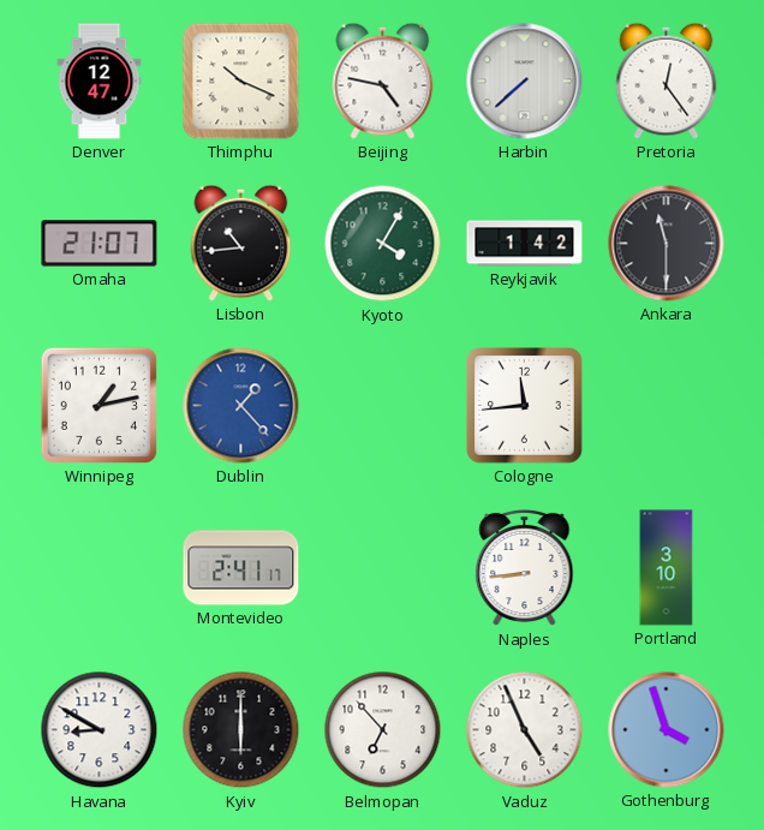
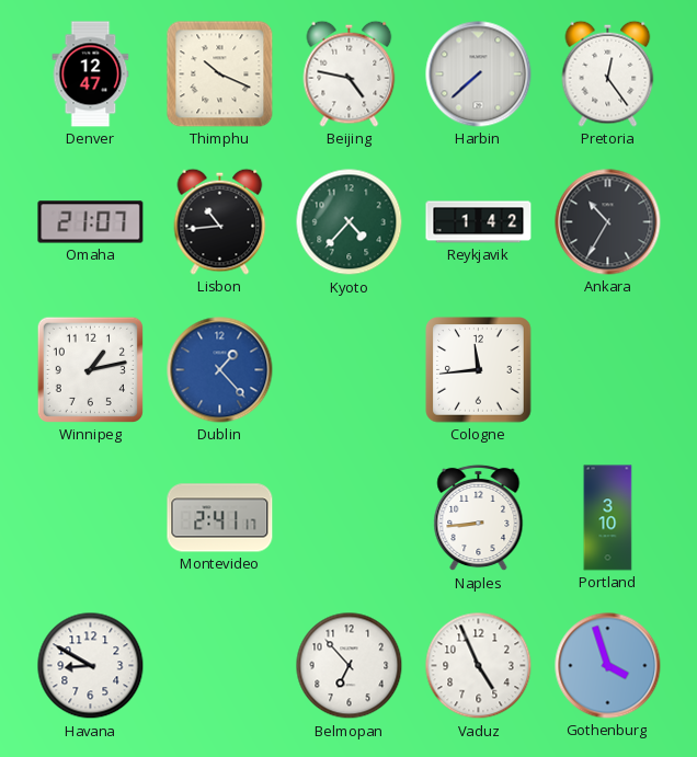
Kyoto: 4:05 -> 4:37
Ankara: 11:30 -> 10:35
Kyiv: 6:00 -> none
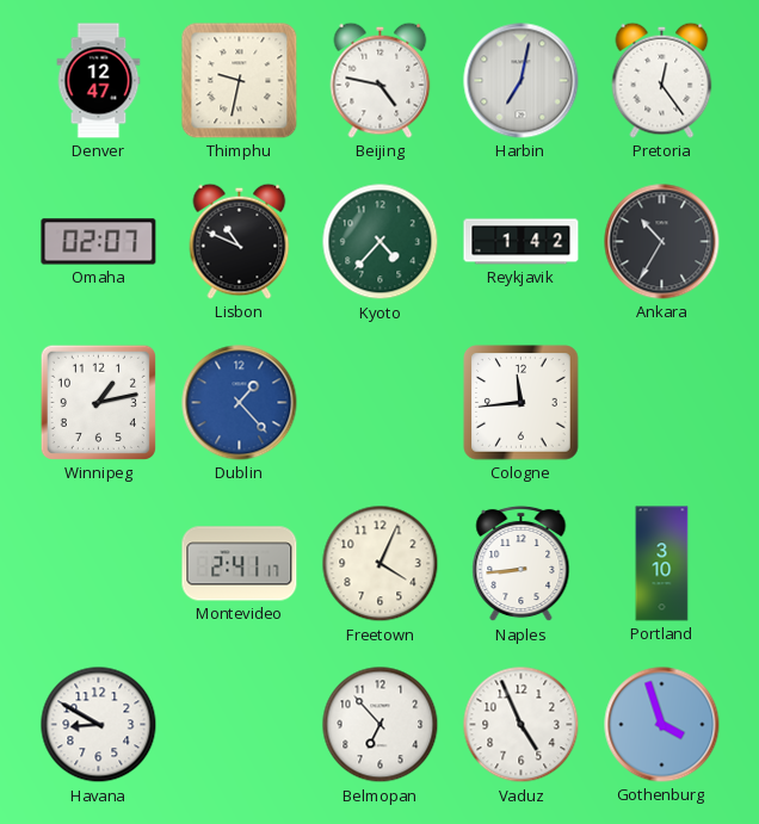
Thimphu: 10:19 -> 9:32
Harbin: 7:38 -> 7:02
Omaha: 21:07 -> 02:07
Lisbon: 10:44 -> 10:49
Freetown: none -> 4:04
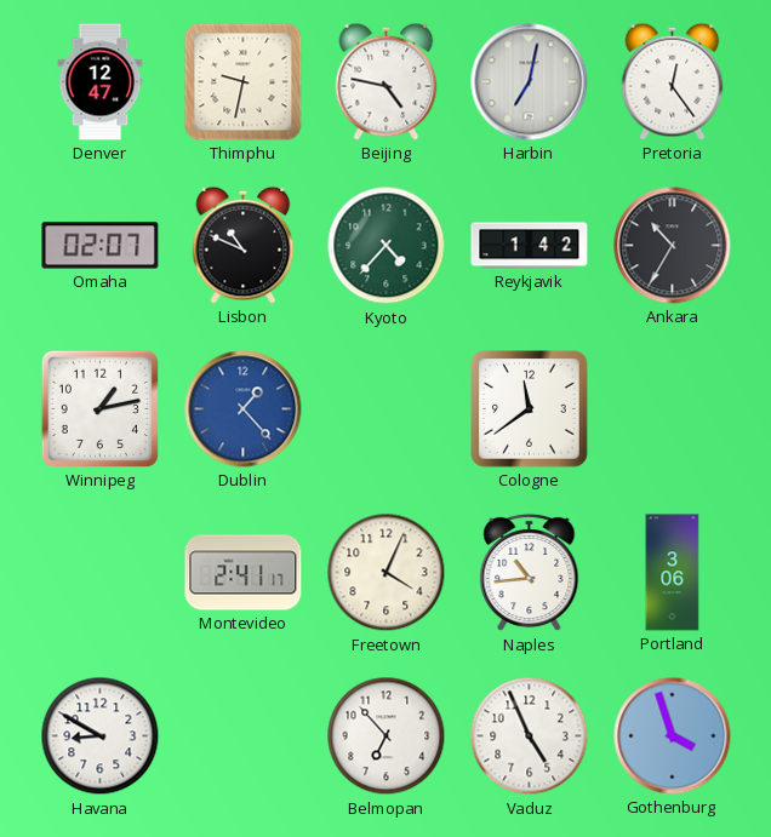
Cologne: 11:44 -> 11:39
Naples: 8:44 -> 10:44
Portland: 3:10 -> 3:06
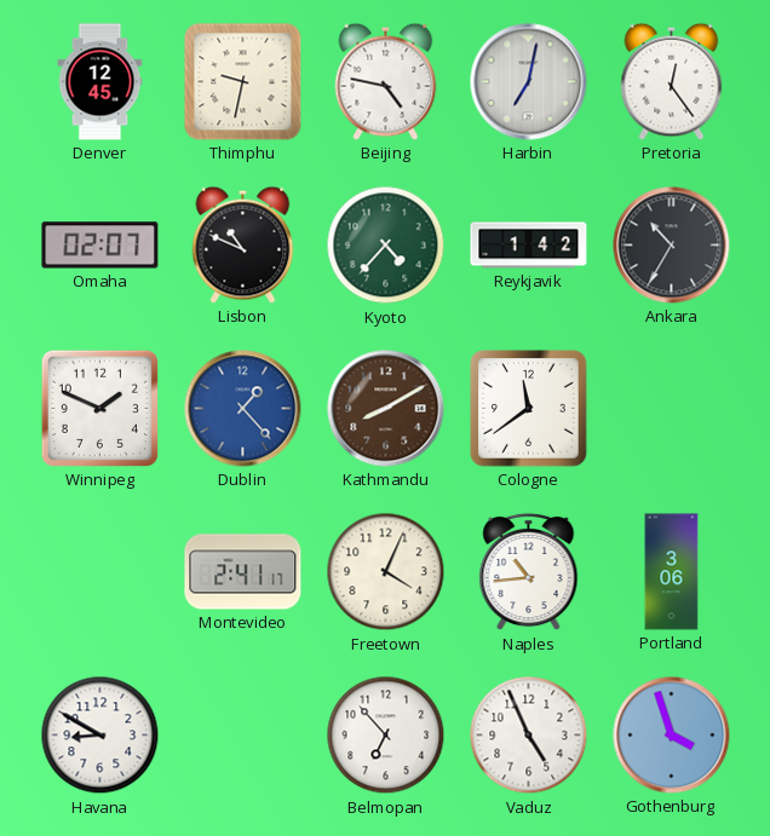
Denver: 12:47 -> 12:45
Winnipeg: 1:13 -> 1:49
Kathmandu: none -> 8:10
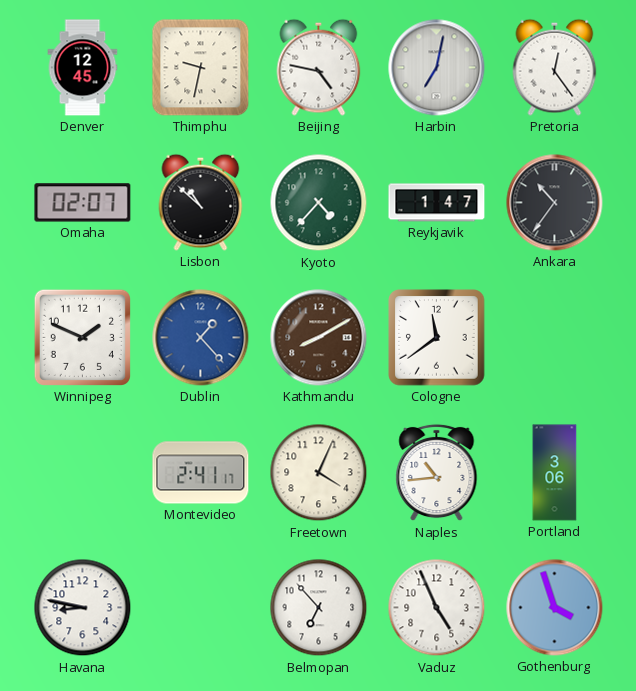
Lisbon: 10:49 -> 10:52
Reykjavik: 1:42 -> 1:47
Ankara: 10:35 -> 10:36
Havana: 8:50 -> 8:47
